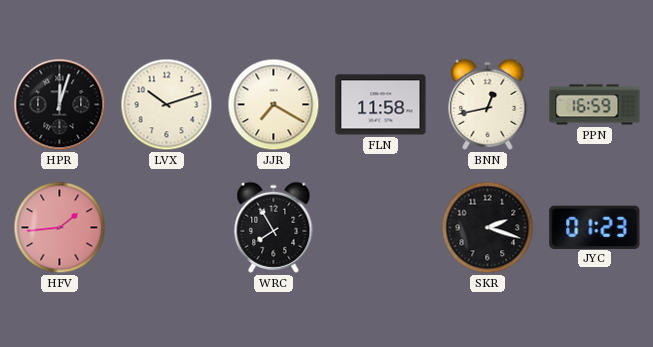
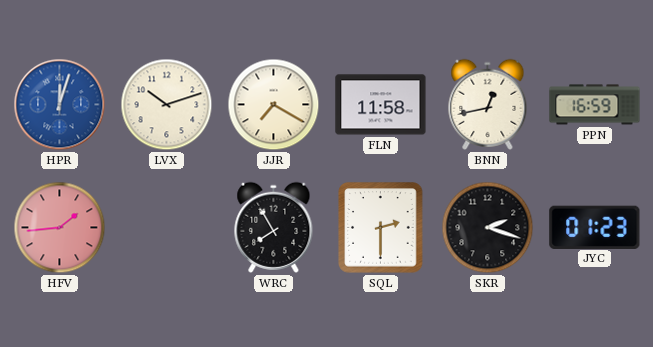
HPR dial: black -> blue
SQL: none -> 2:30
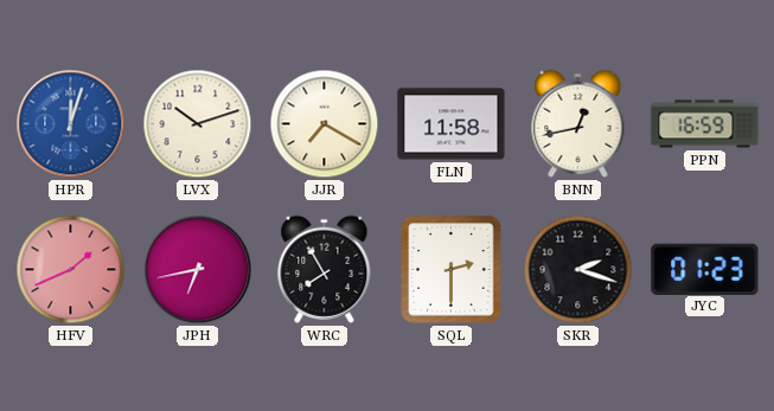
HFV: 1:44 -> 1:41
JPH: none -> 6:43
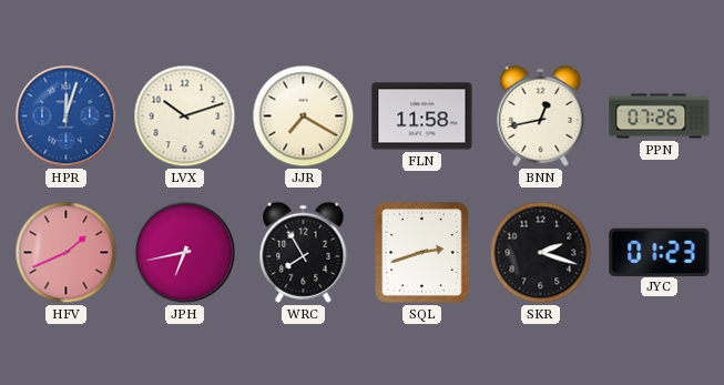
PPN: 16:59 -> 07:26
SQL: 2:30 -> 2:42
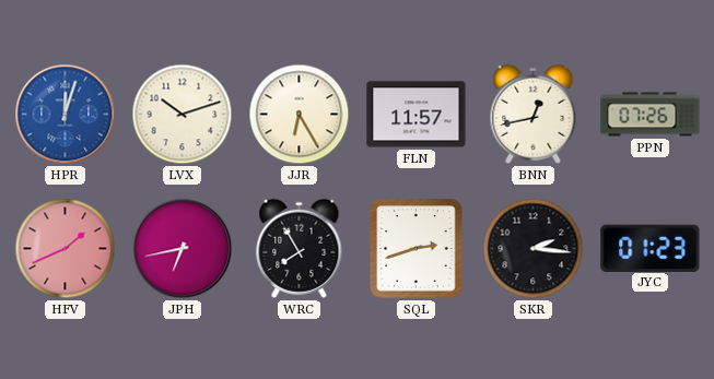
JJR: 7:20 -> 6:25
FLN: 11:58 -> 11:57
SKR: 2:18 -> 2:16
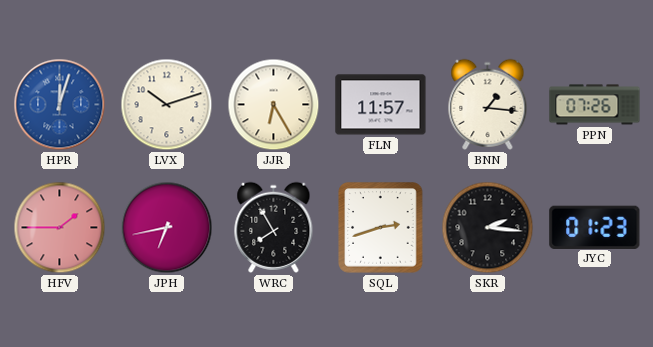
BNN: 12:43 -> 1:16
HFV: 1:41 -> 1:45
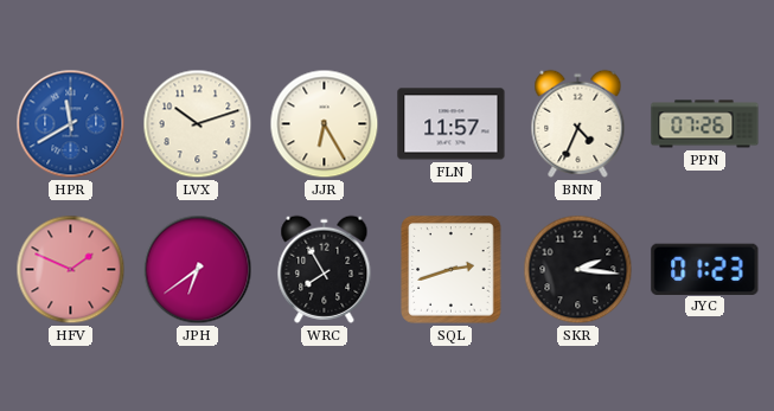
HPR: 12:03 -> 11:40
BNN: 1:16 -> 4:34
HFV: 1:45 -> 1:49
JPH: 6:43 -> 6:39
